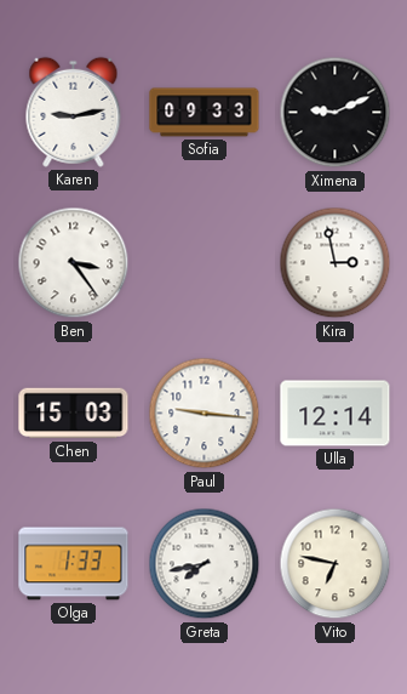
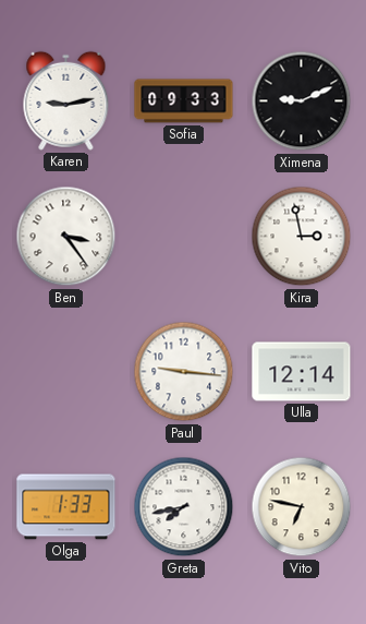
Chen: 15:03 -> none
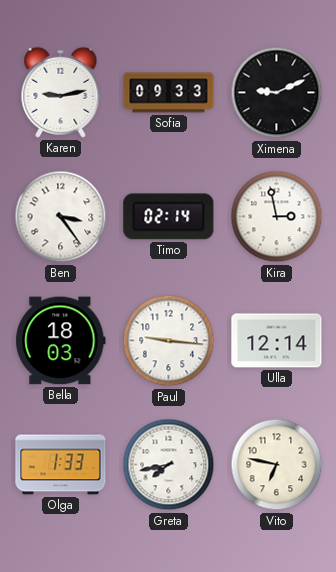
Timo: none -> 02:14
Bella: none -> 18:03
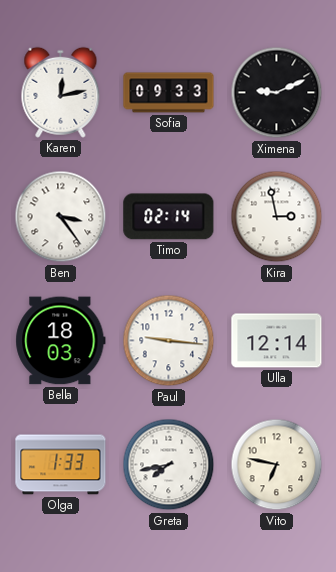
Karen: 9:13 -> 12:13
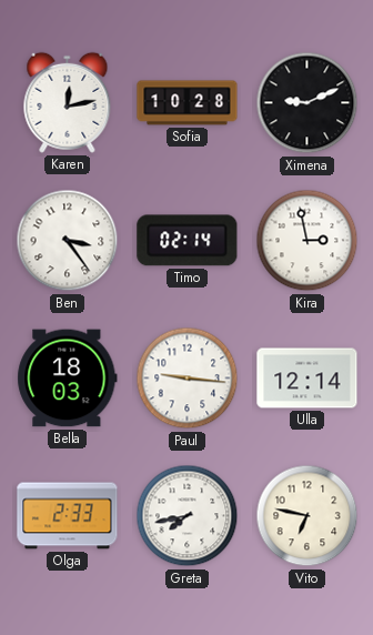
Sofia: 09:33 -> 10:28
Olga: 1:33 -> 2:33
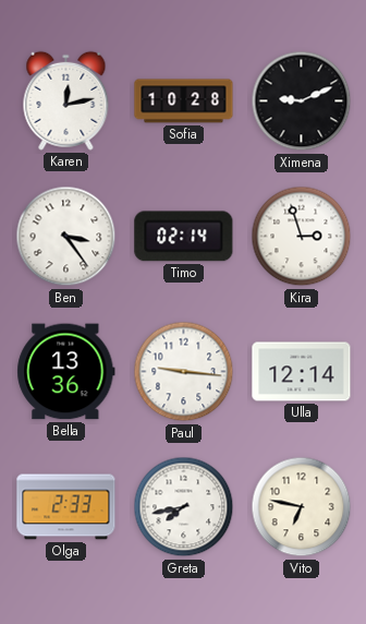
Kira: 2:58 -> 2:57
Bella: 18:03 -> 13:36
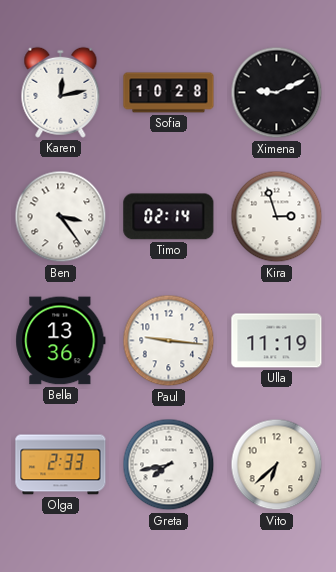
Ulla: 12:14 -> 11:19
Vito: 6:47 -> 6:38
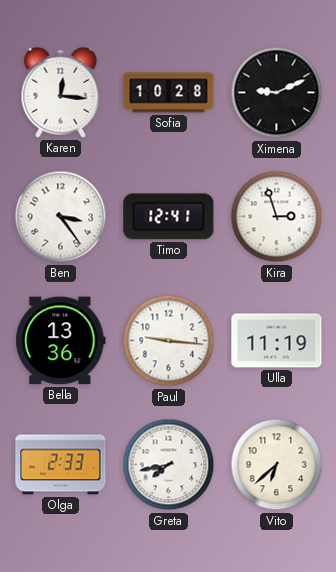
Karen: 12:13 -> 12:16
Timo: 02:14 -> 12:41
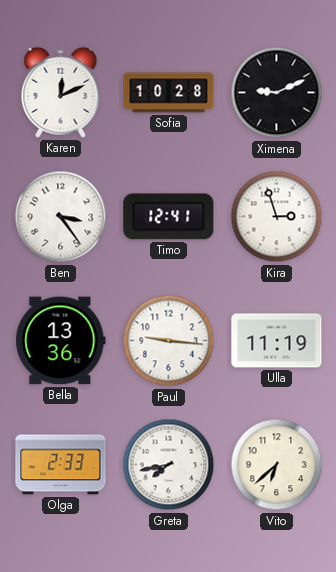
Karen: 12:16 -> 12:11
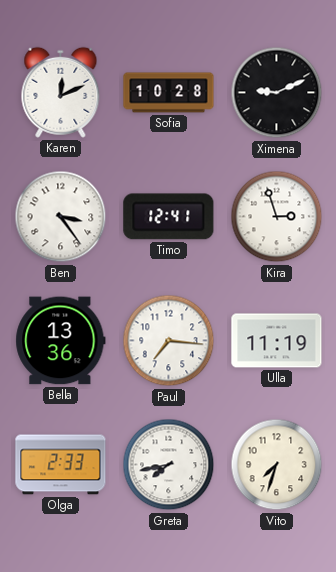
Paul: 9:16 -> 7:16
Vito: 6:38 -> 7:33
